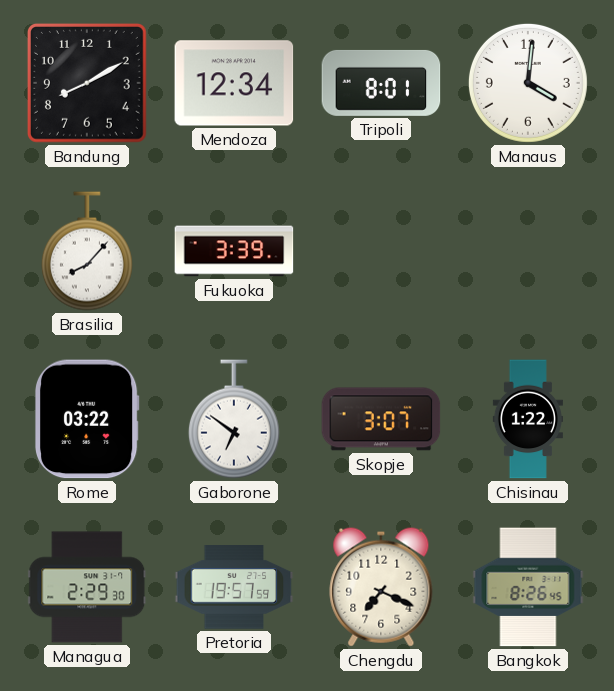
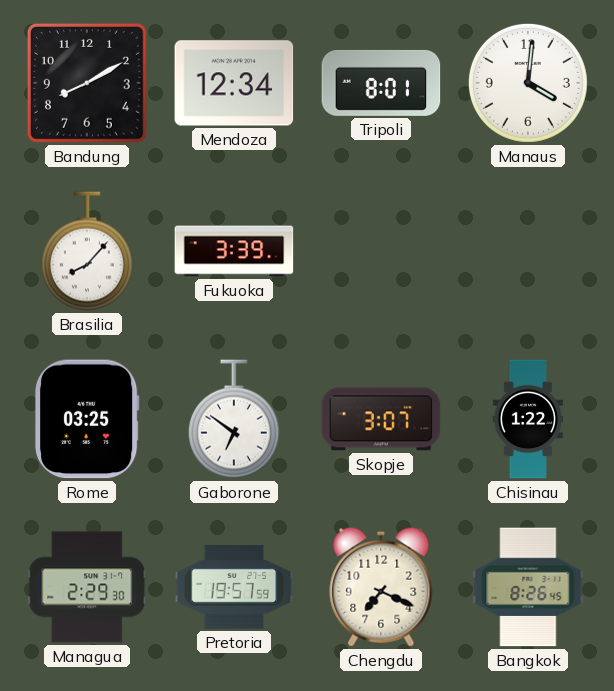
Rome: 03:22 -> 03:25
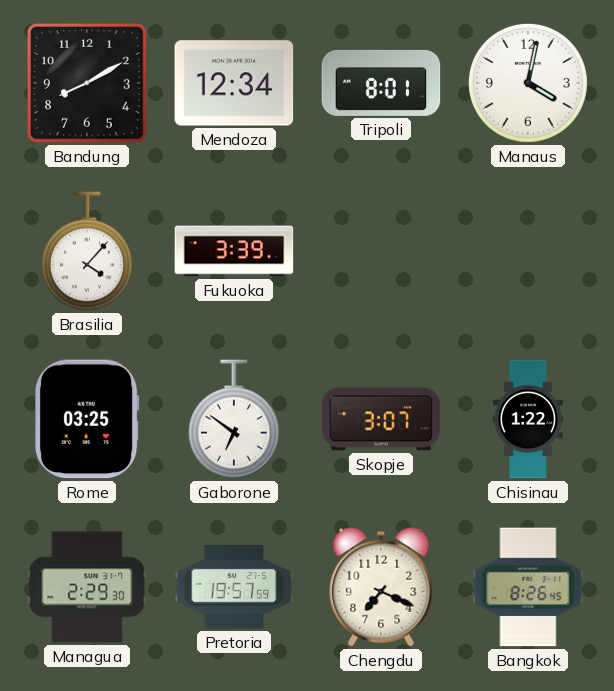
Manaus: 4:01 -> 4:02
Brasilia: 8:07 -> 4:07
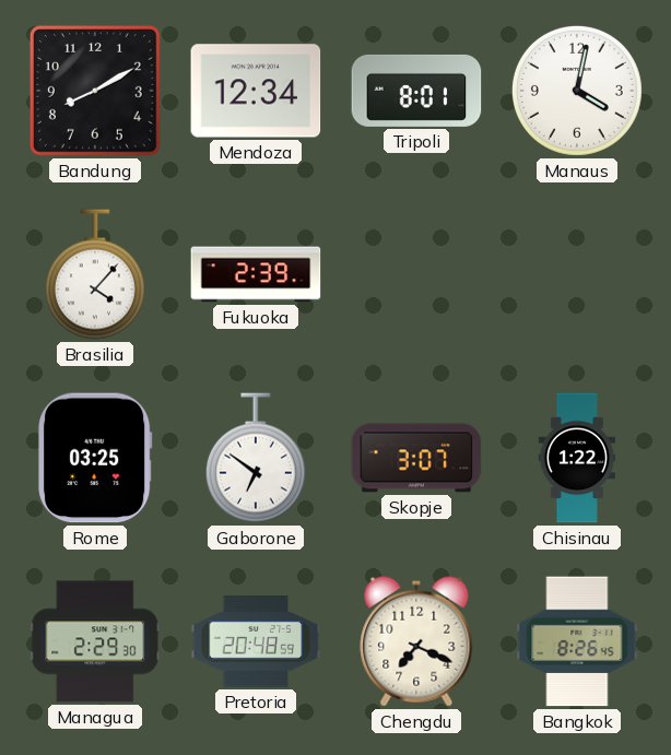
Fukuoka: 3:39 -> 2:39
Pretoria: 19:57 -> 20:48
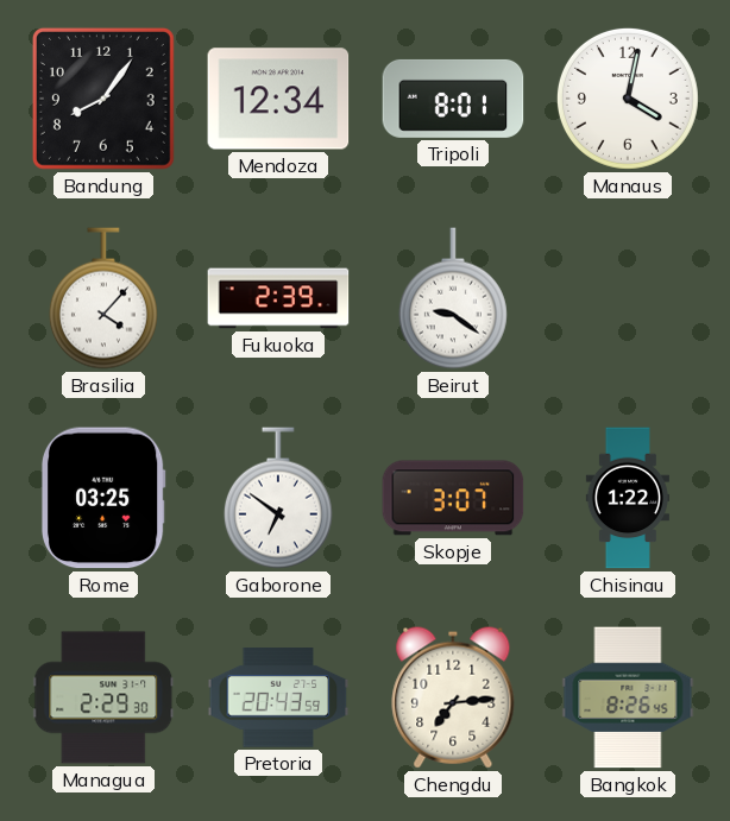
Bandung: 8:10 -> 8:06
Beirut: none -> 9:21
Pretoria: 20:48 -> 20:43
Chengdu: 7:19 -> 7:14
